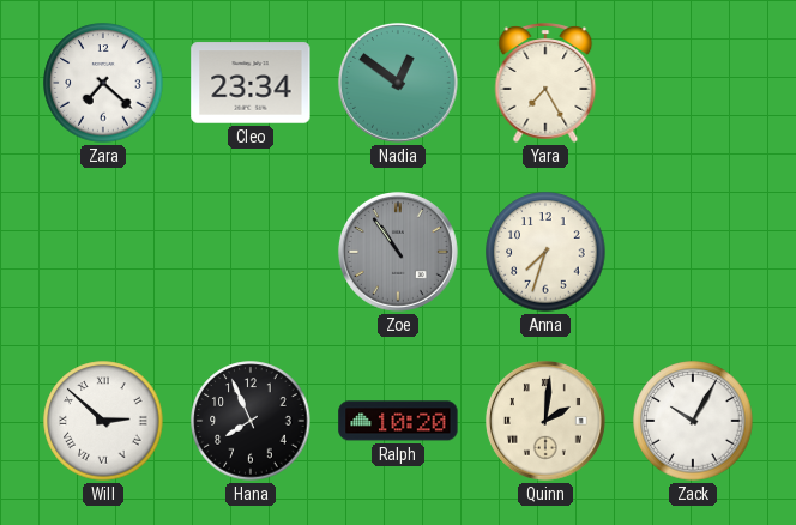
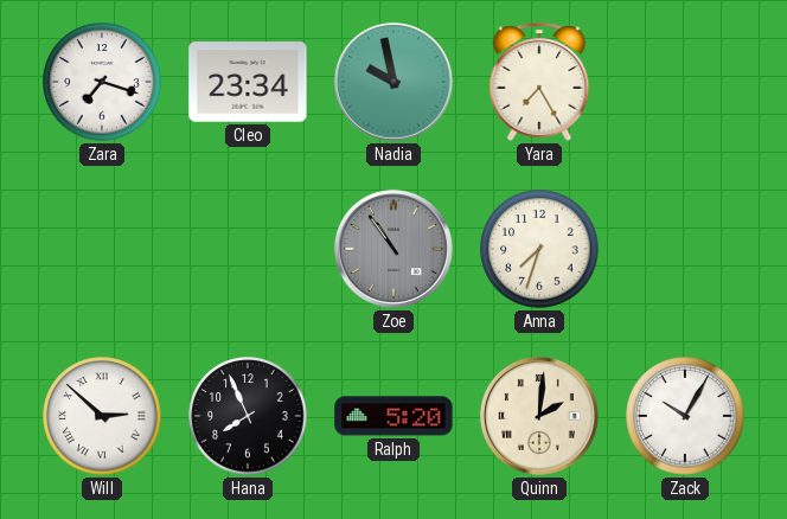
Zara: 7:22 -> 7:18
Nadia: 12:51 -> 9:58
Ralph: 10:20 -> 5:20
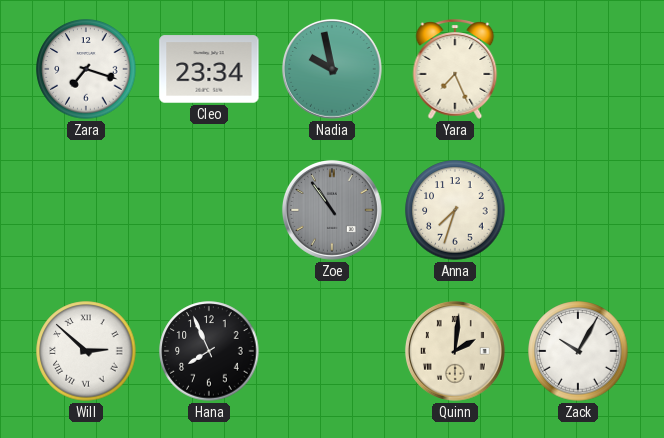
Yara: 7:25 -> 7:26
Ralph: 5:20 -> none
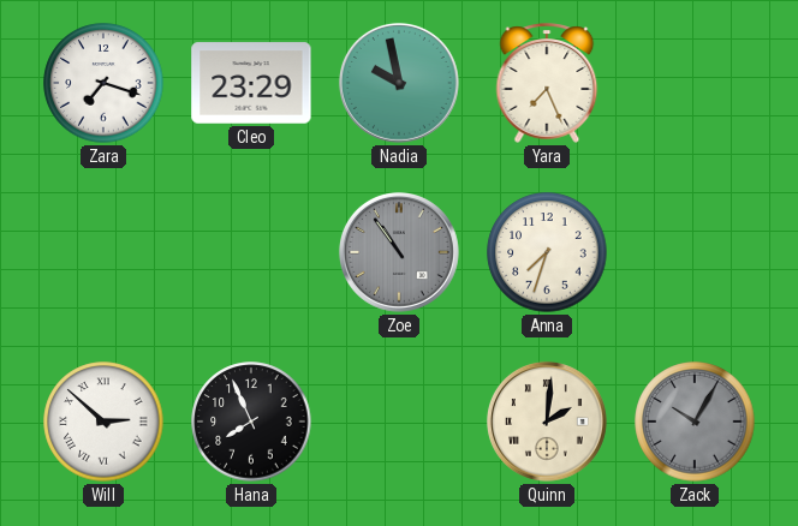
Cleo: 23:34 -> 23:29
Zack dial: white -> grey
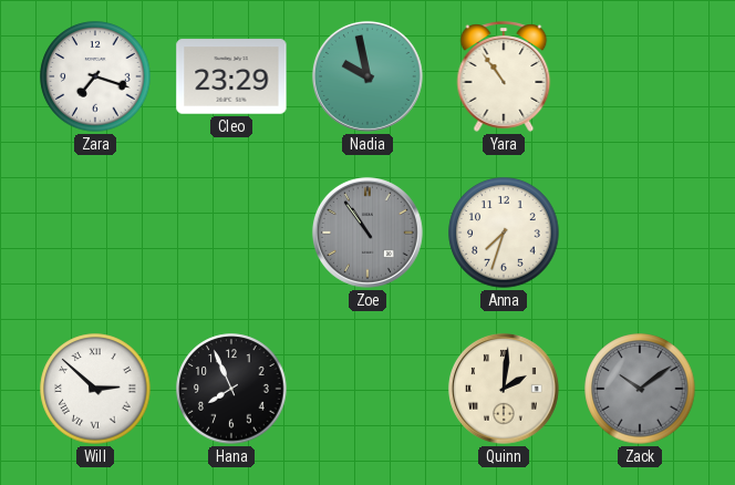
Yara: 7:26 -> 10:54
Zack: 10:05 -> 10:09
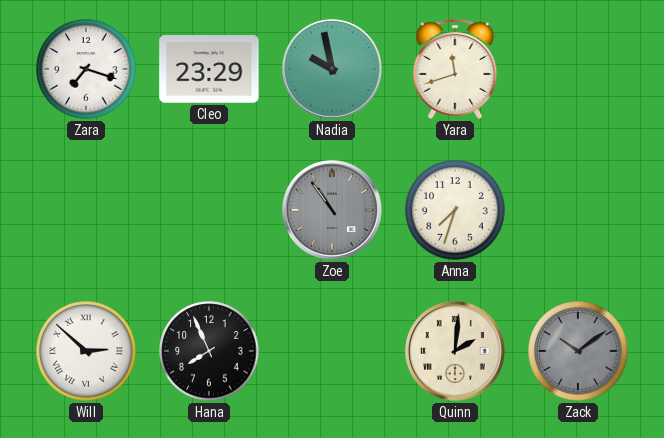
Yara: 10:54 -> 11:42
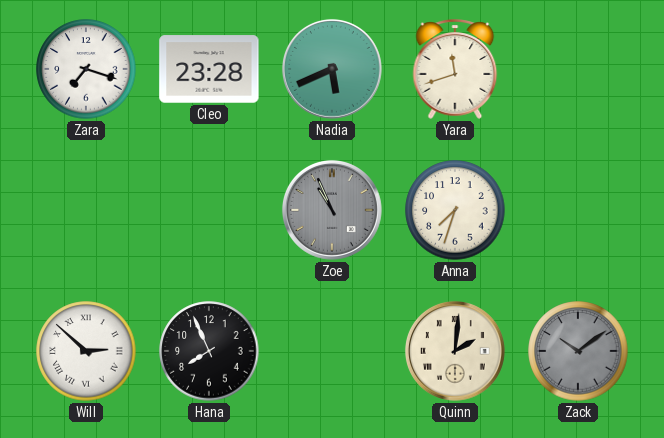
Cleo: 23:29 -> 23:28
Nadia: 9:58 -> 5:41
Zoe: 10:54 -> 10:56
